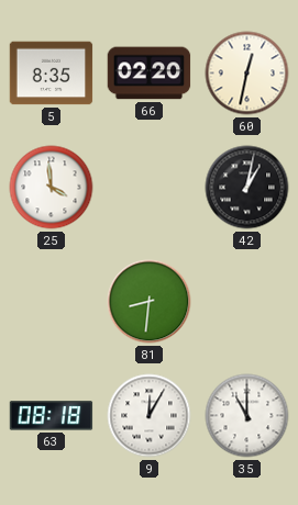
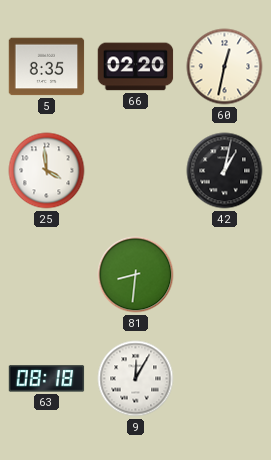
35: 11:00 -> none
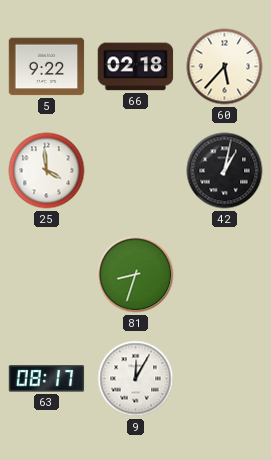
5: 8:35 -> 9:22
66: 02:20 -> 02:18
60: 12:32 -> 5:37
81: 8:31 -> 8:33
63: 08:18 -> 08:17
